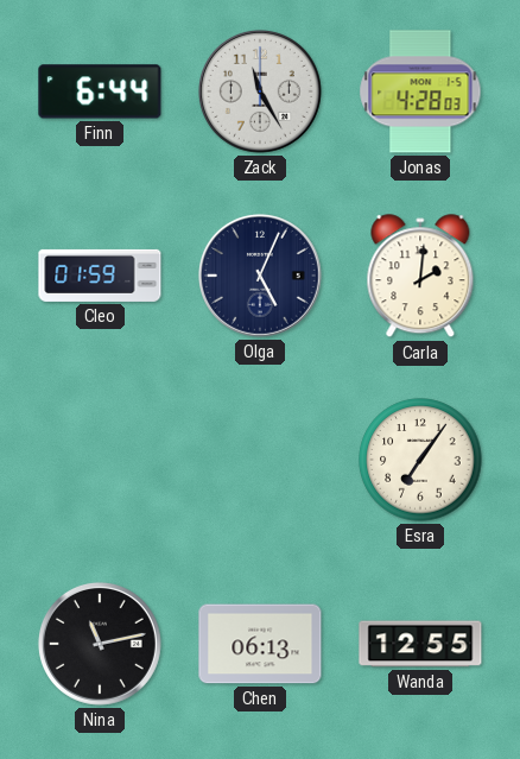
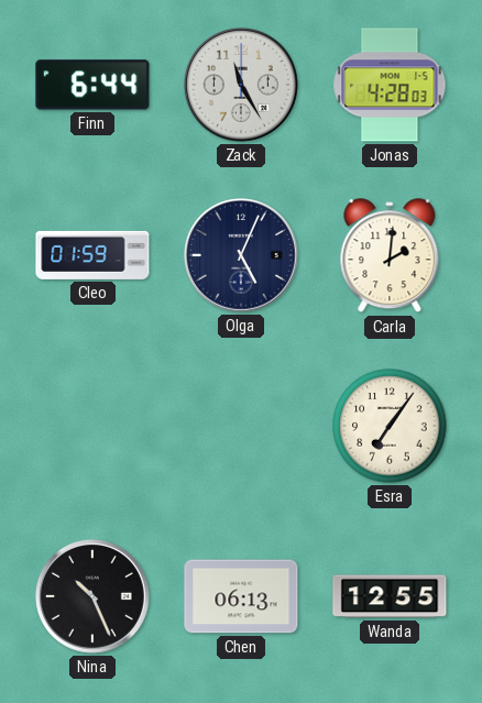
Nina: 11:13 -> 10:26
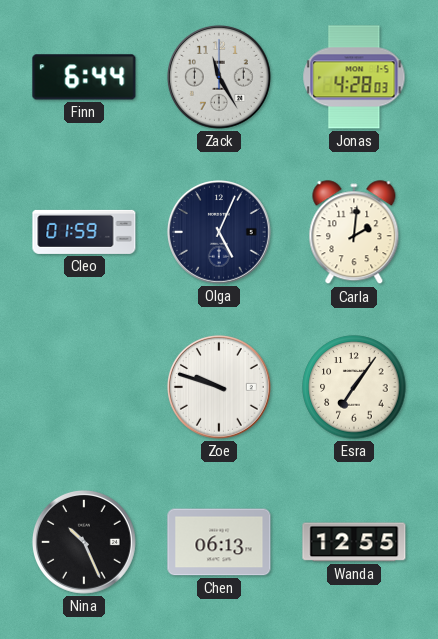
Zoe: none -> 9:48
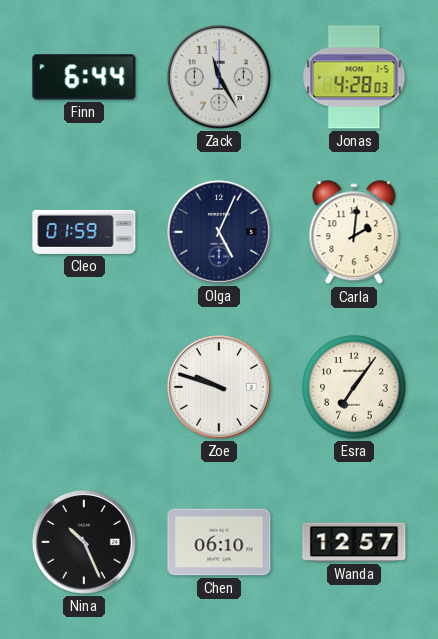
Chen: 06:13 -> 06:10
Wanda: 12:55 -> 12:57
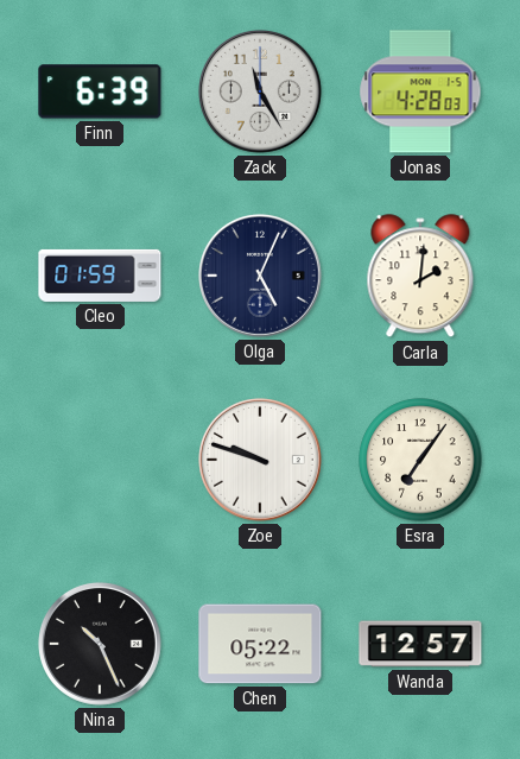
Finn: 6:44 -> 6:39
Chen: 06:10 -> 05:22
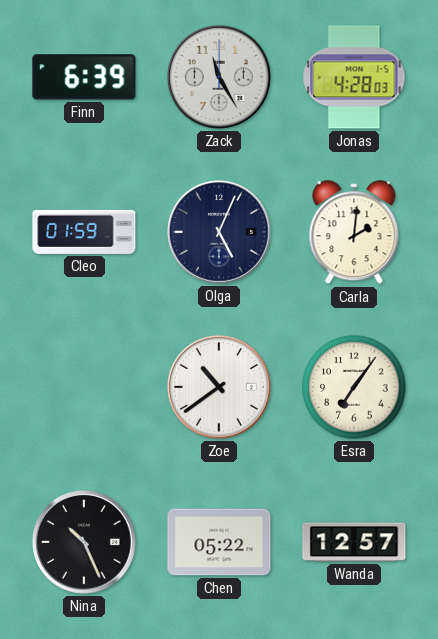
Zoe: 9:48 -> 10:39
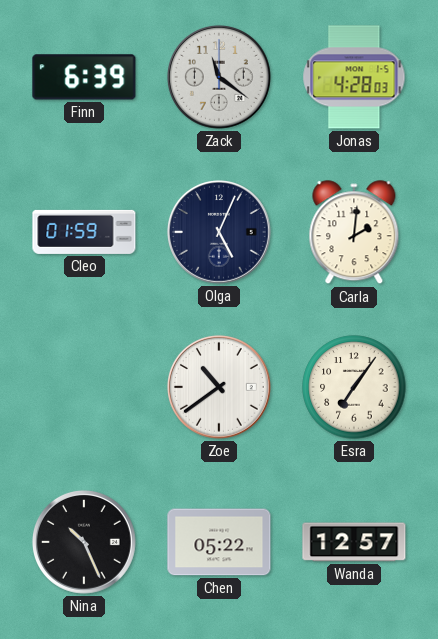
Zack: 11:25 -> 11:21
